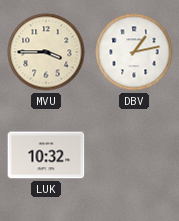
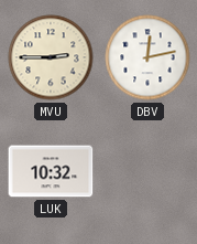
MVU: 3:45 -> 2:45
DBV: 1:13 -> 12:13
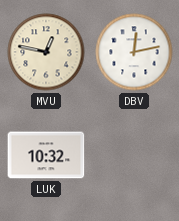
MVU: 2:45 -> 12:47
